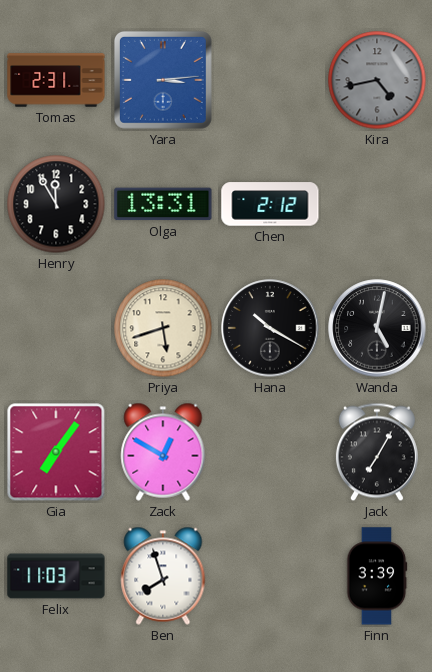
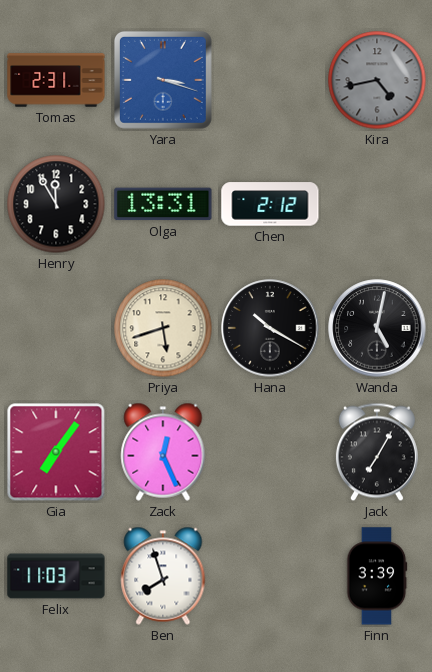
Yara: 3:14 -> 3:18
Zack: 12:50 -> 12:26
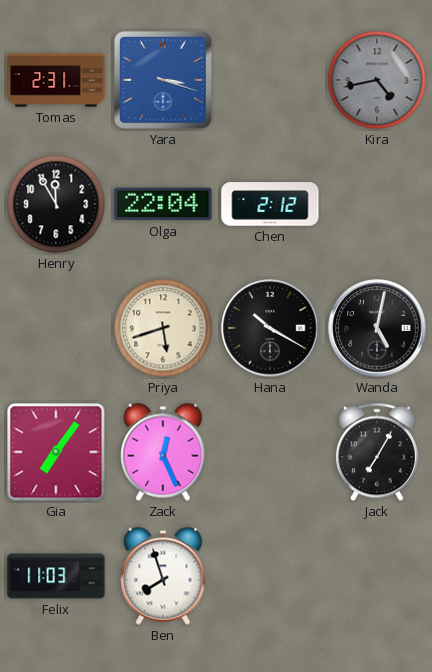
Olga: 13:31 -> 22:04
Finn: 3:39 -> none
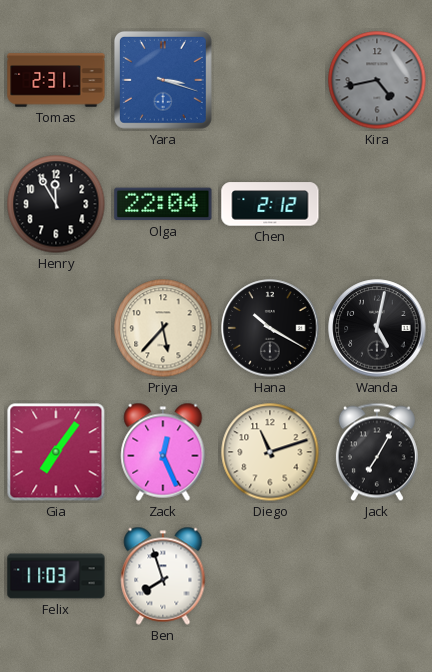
Priya: 5:42 -> 5:37
Diego: none -> 11:12
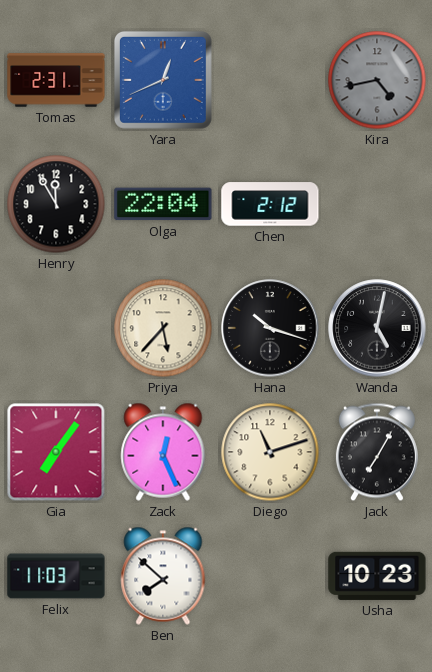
Yara: 3:18 -> 12:41
Hana: 10:20 -> 10:18
Ben: 7:57 -> 7:52
Usha: none -> 10:23
